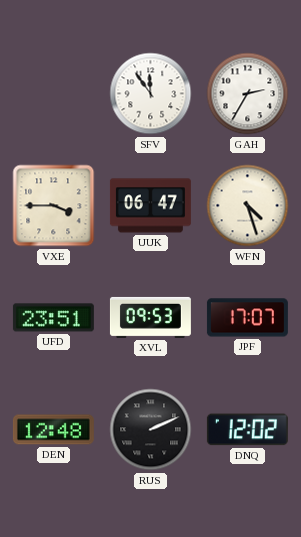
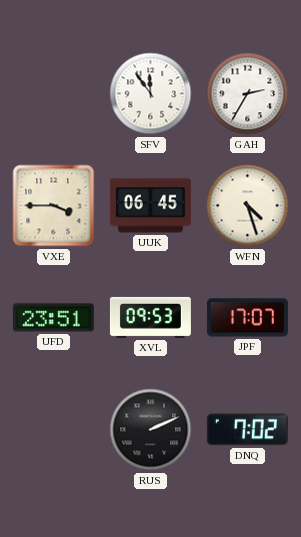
UUK: 06:47 -> 06:45
DEN: 12:48 -> none
DNQ: 12:02 -> 7:02
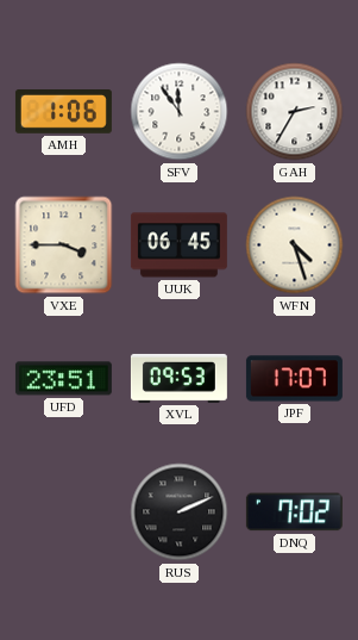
AMH: none -> 1:06
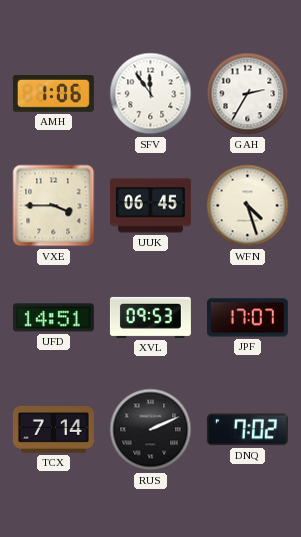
UFD: 23:51 -> 14:51
TCX: none -> 7:14
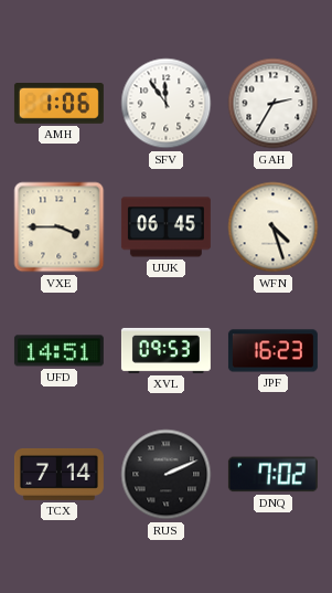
JPF: 17:07 -> 16:23
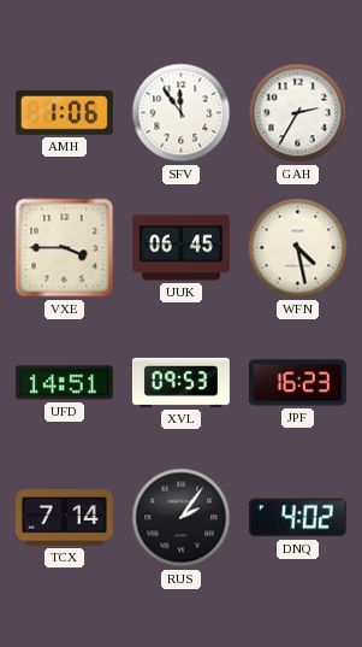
WFN: 4:27 -> 4:28
RUS: 2:11 -> 2:06
DNQ: 7:02 -> 4:02
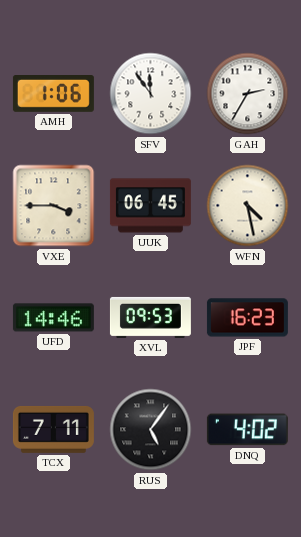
UFD: 14:51 -> 14:46
TCX: 7:14 -> 7:11
RUS: 2:06 -> 5:06
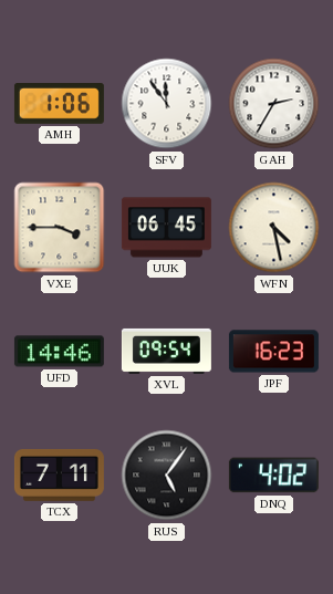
XVL: 09:53 -> 09:54
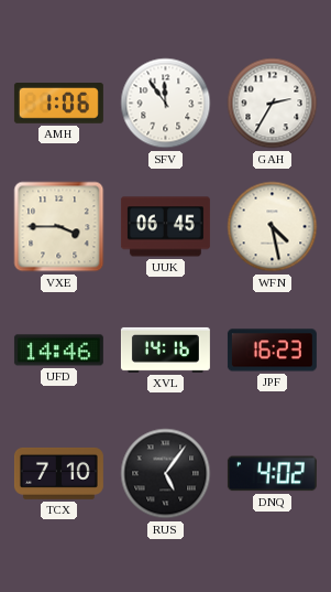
XVL: 09:54 -> 14:16
TCX: 7:11 -> 7:10
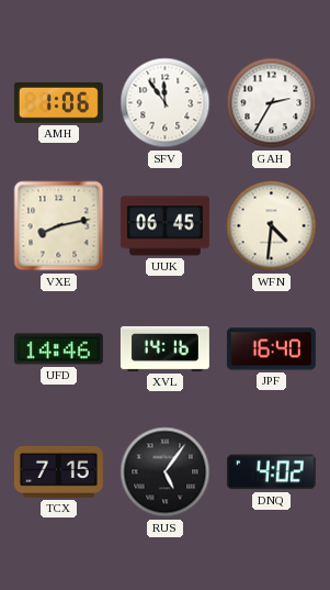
VXE: 3:45 -> 8:13
WFN: 4:28 -> 4:31
JPF: 16:23 -> 16:40
TCX: 7:10 -> 7:15
